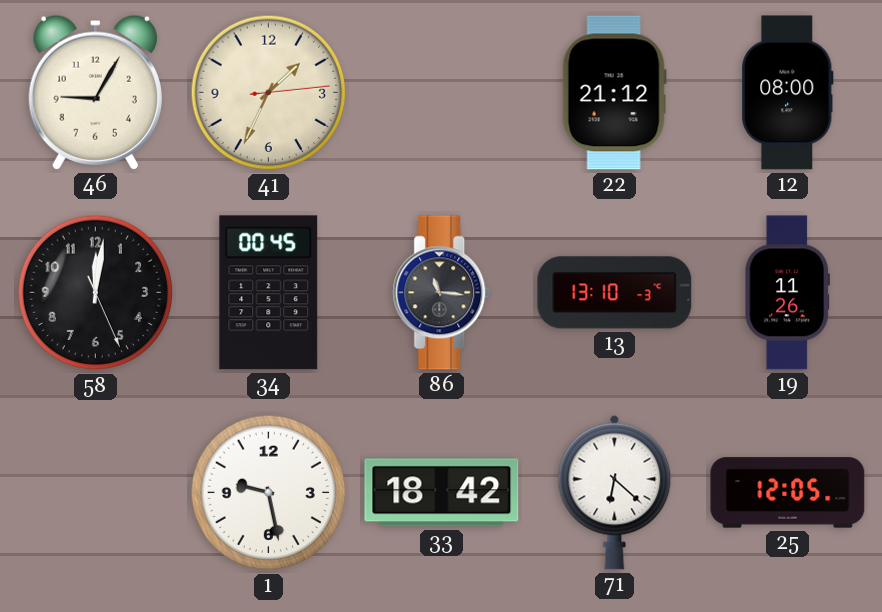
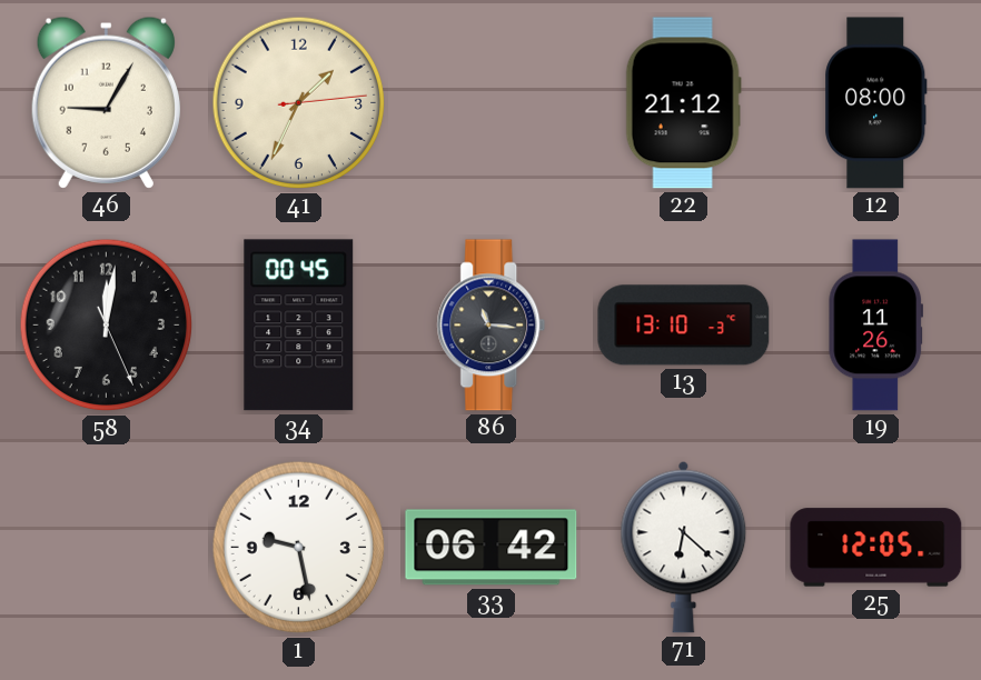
33: 18:42 -> 06:42
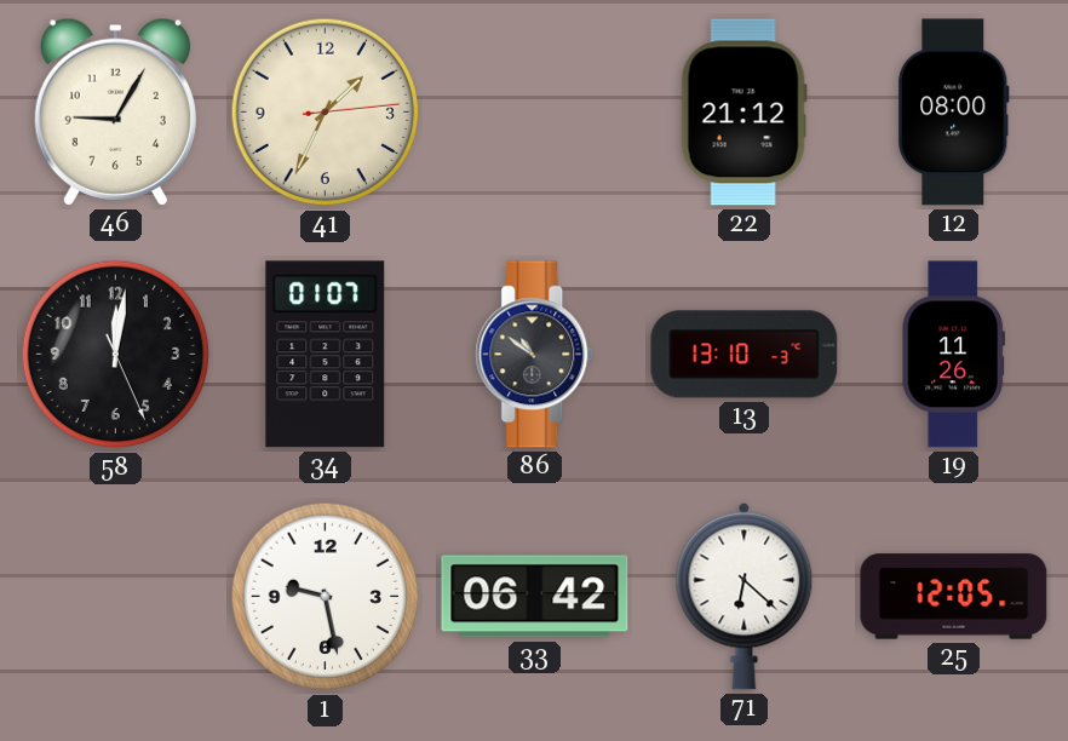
34: 00:45 -> 01:07
86: 11:16 -> 10:51
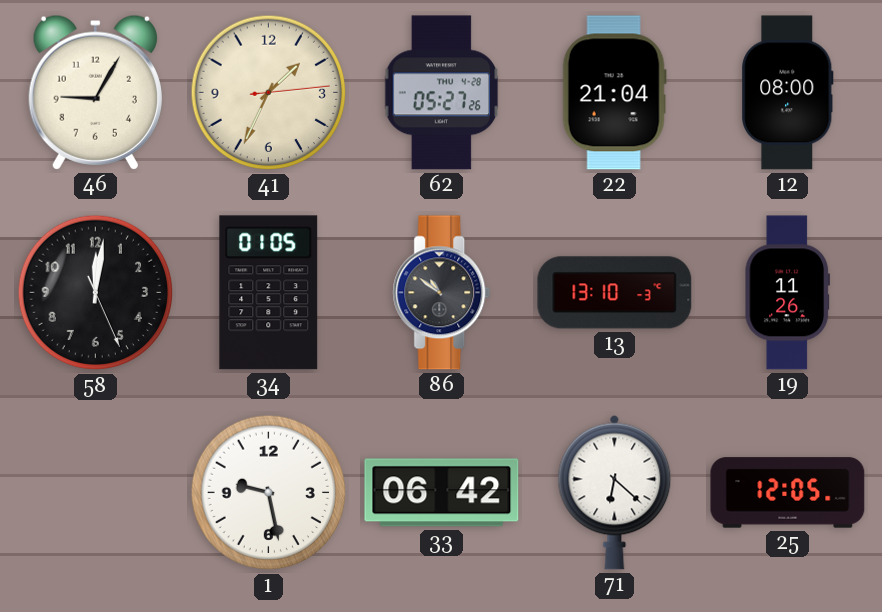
62: none -> 05:27
22: 21:12 -> 21:04
34: 01:07 -> 01:05
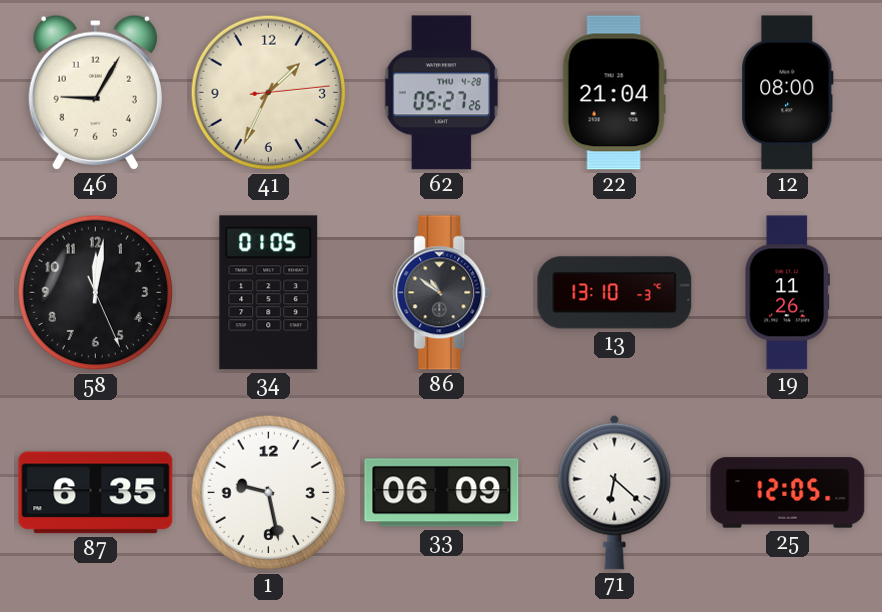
87: none -> 6:35
33: 06:42 -> 06:09
